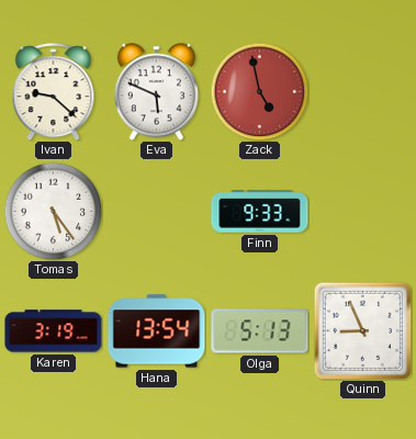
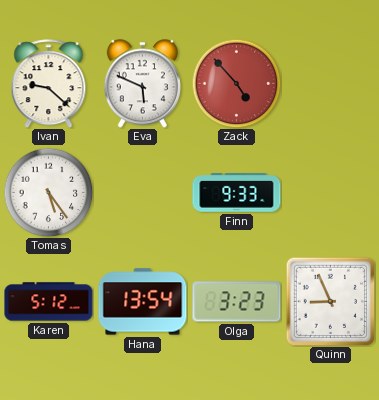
Zack: 4:58 -> 4:53
Karen: 3:19 -> 5:12
Olga: 5:13 -> 3:23
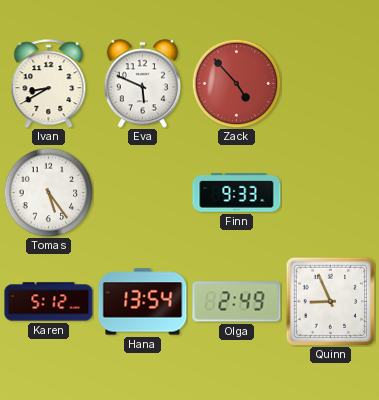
Ivan: 9:22 -> 8:40
Olga: 3:23 -> 2:49
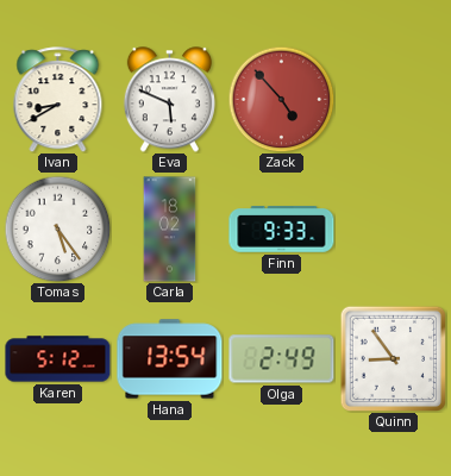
Carla: none -> 18:02
Quinn: 8:56 -> 8:54
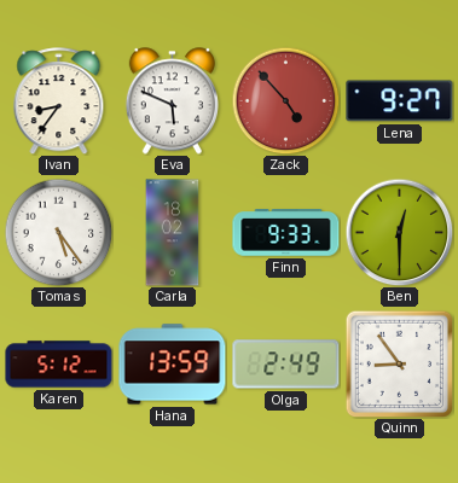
Ivan: 8:40 -> 8:36
Lena: none -> 9:27
Ben: none -> 12:30
Hana: 13:54 -> 13:59
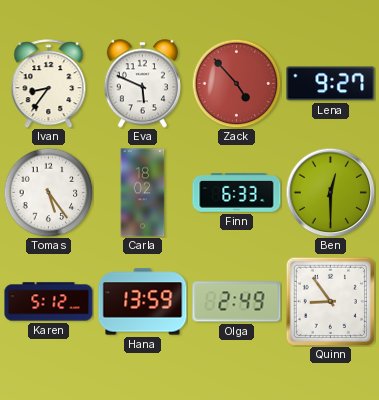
Finn: 9:33 -> 6:33
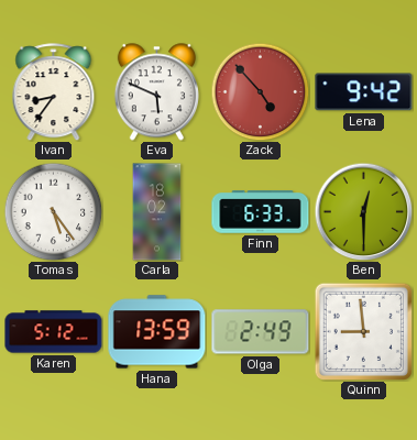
Lena: 9:27 -> 9:42
Quinn: 8:54 -> 8:59
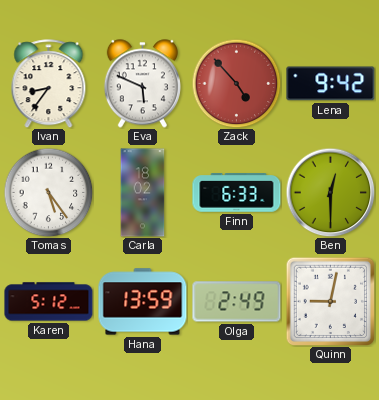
Quinn: 8:59 -> 9:02
